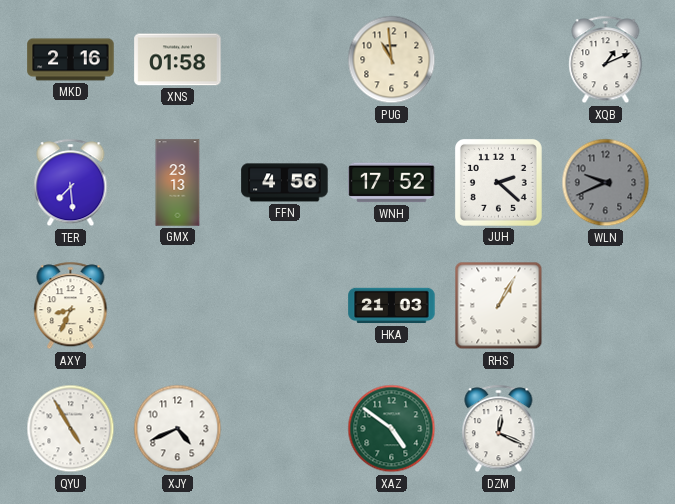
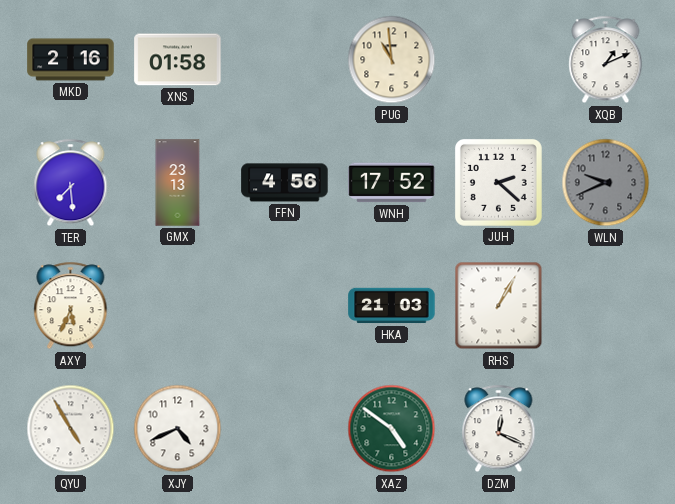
AXY: 8:34 -> 5:34
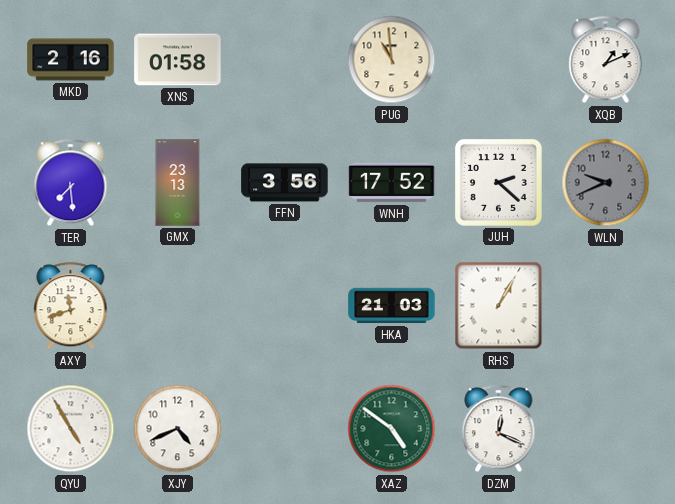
FFN: 4:56 -> 3:56
AXY: 5:34 -> 11:42
